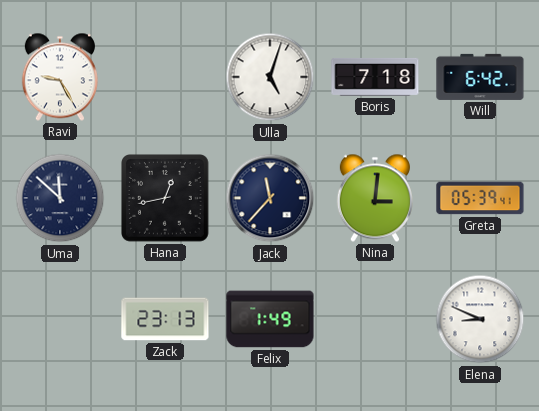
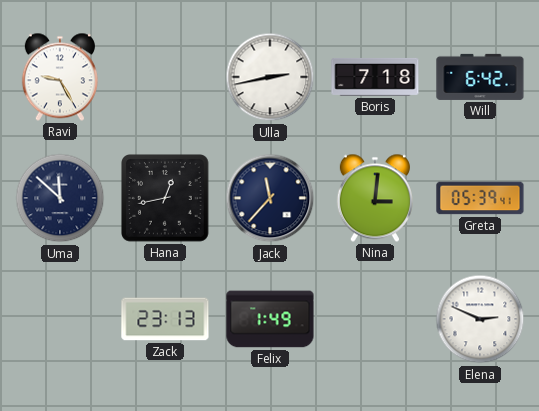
Ulla: 5:03 -> 2:43
Elena: 8:49 -> 2:49
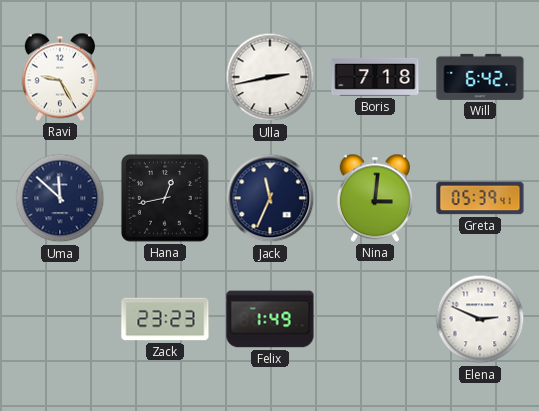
Jack: 11:37 -> 11:34
Zack: 23:13 -> 23:23
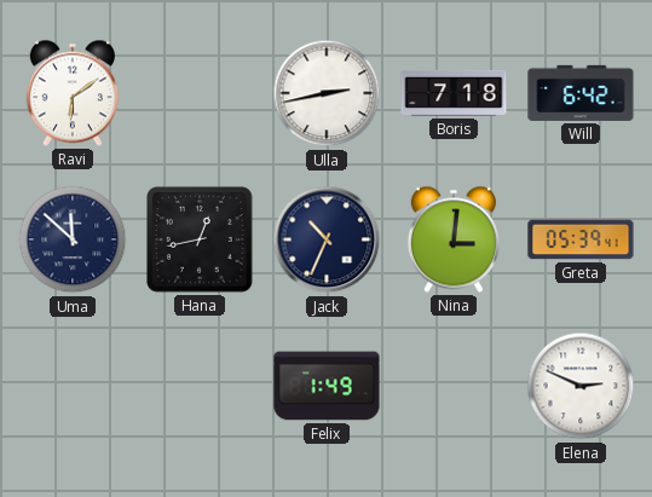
Ravi: 9:25 -> 6:09
Jack: 11:34 -> 10:34
Zack: 23:23 -> none
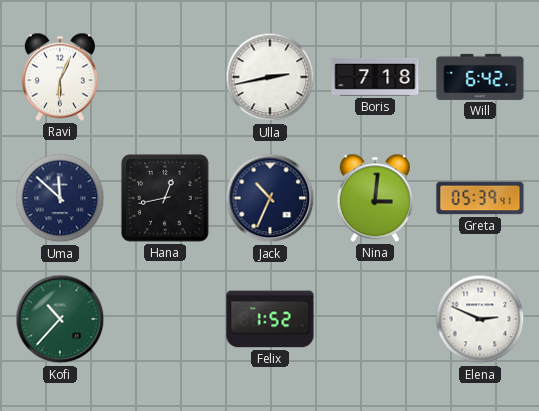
Ravi: 6:09 -> 6:04
Kofi: none -> 10:37
Felix: 1:49 -> 1:52
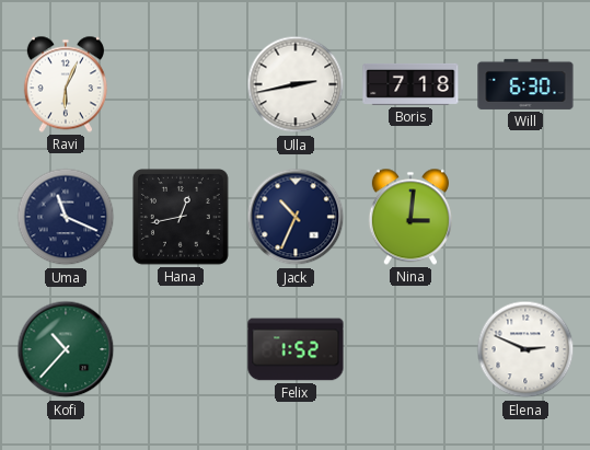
Will: 6:42 -> 6:30
Uma: 11:52 -> 11:19
Greta: 05:39 -> none
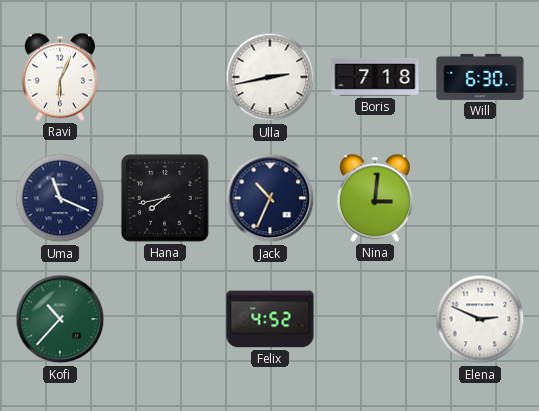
Hana: 12:43 -> 7:43
Felix: 1:52 -> 4:52
